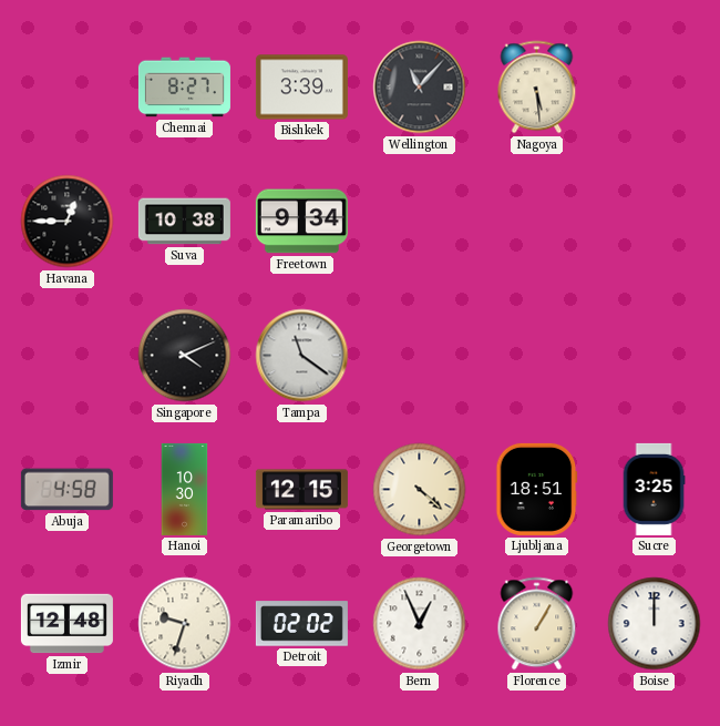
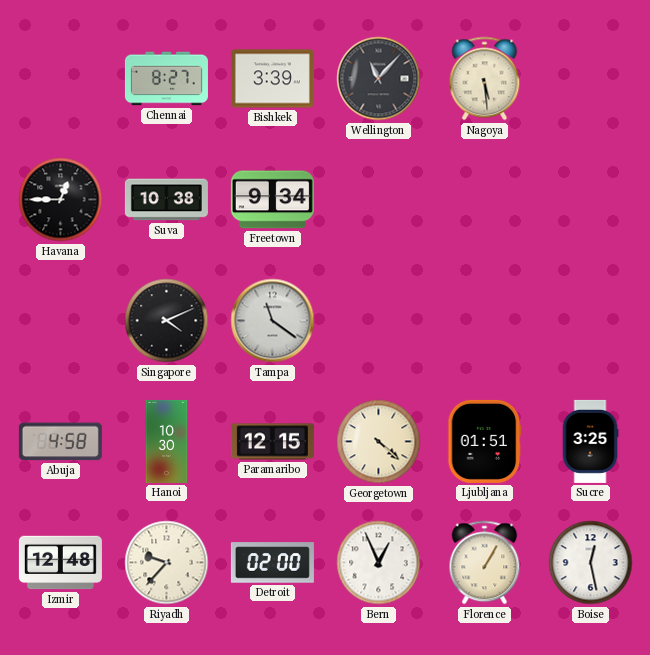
Ljubljana: 18:51 -> 01:51
Riyadh: 9:33 -> 9:37
Detroit: 02:02 -> 02:00
Boise: 12:00 -> 12:28
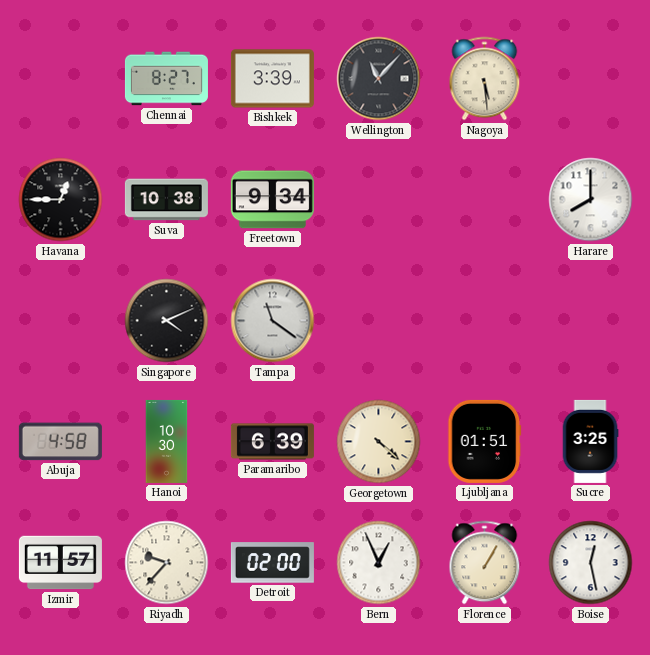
Harare: none -> 8:00
Paramaribo: 12:15 -> 6:39
Izmir: 12:48 -> 11:57
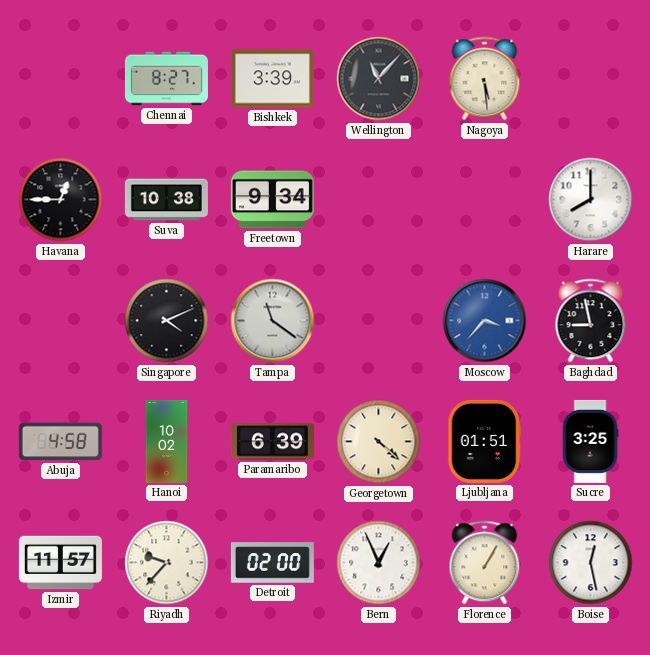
Moscow: none -> 3:37
Baghdad: none -> 8:58
Hanoi: 10:30 -> 10:02
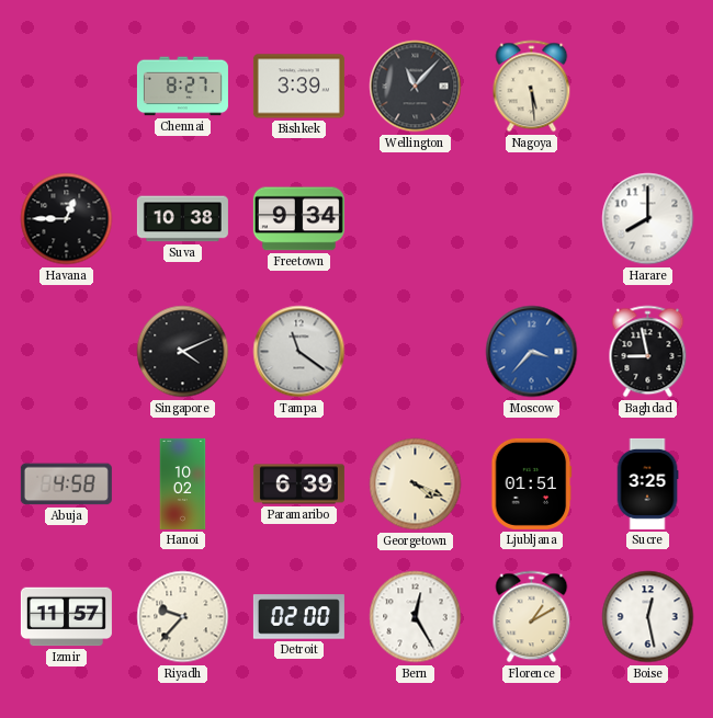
Georgetown: 4:22 -> 4:19
Bern: 12:56 -> 12:25
Florence: 1:05 -> 1:10
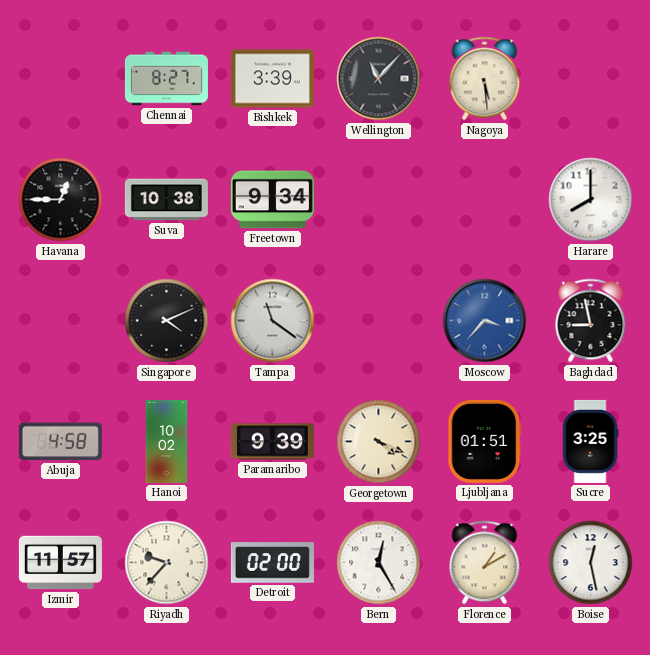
Paramaribo: 6:39 -> 9:39
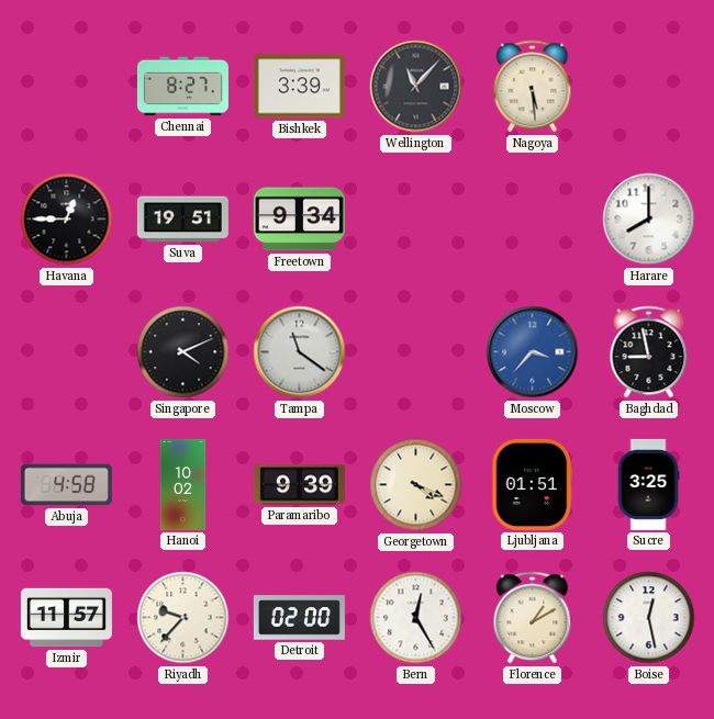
Suva: 10:38 -> 19:51
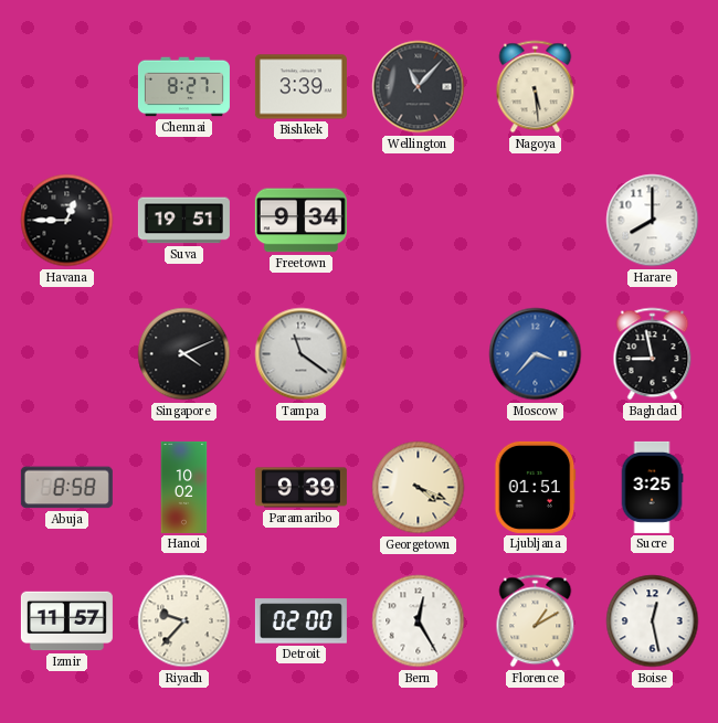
Abuja: 4:58 -> 8:58
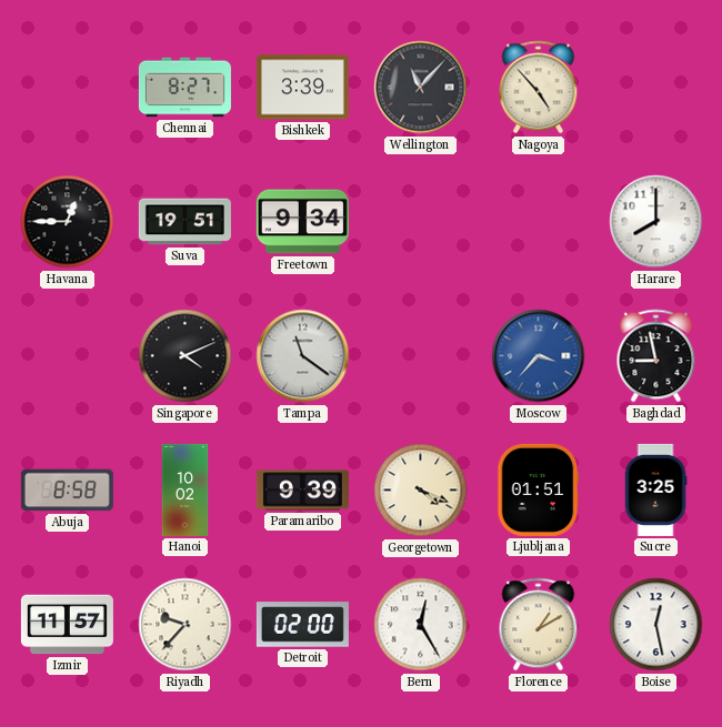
Nagoya: 5:29 -> 4:53
